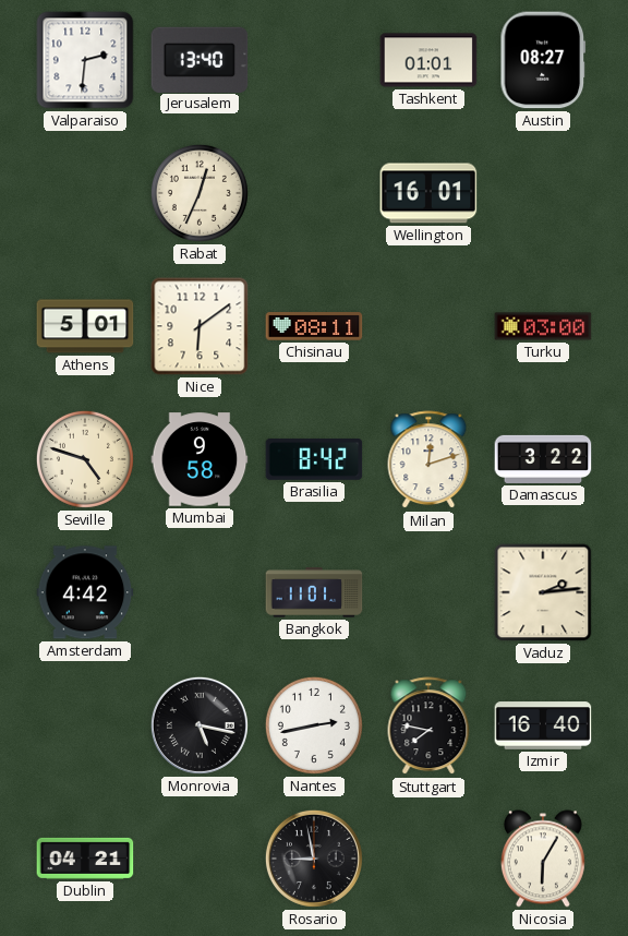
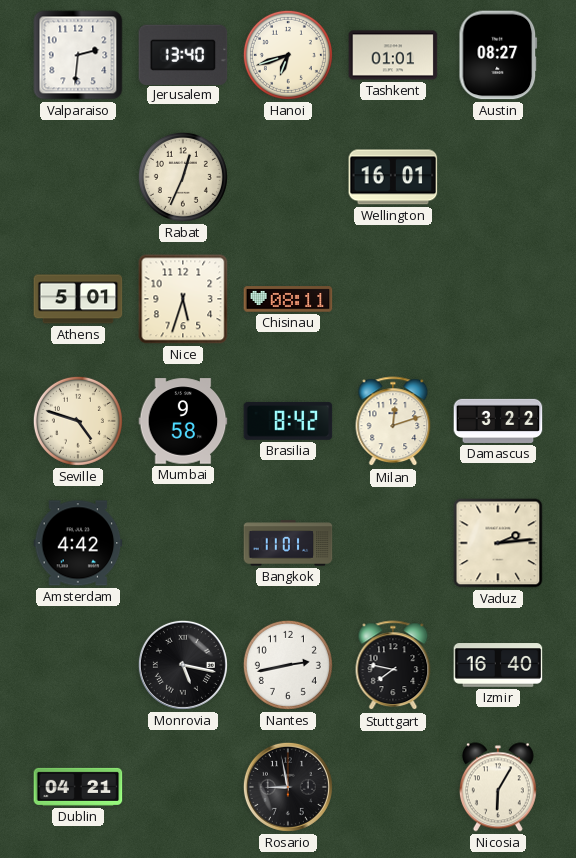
Hanoi: none -> 6:42
Nice: 6:09 -> 5:33
Turku: 03:00 -> none
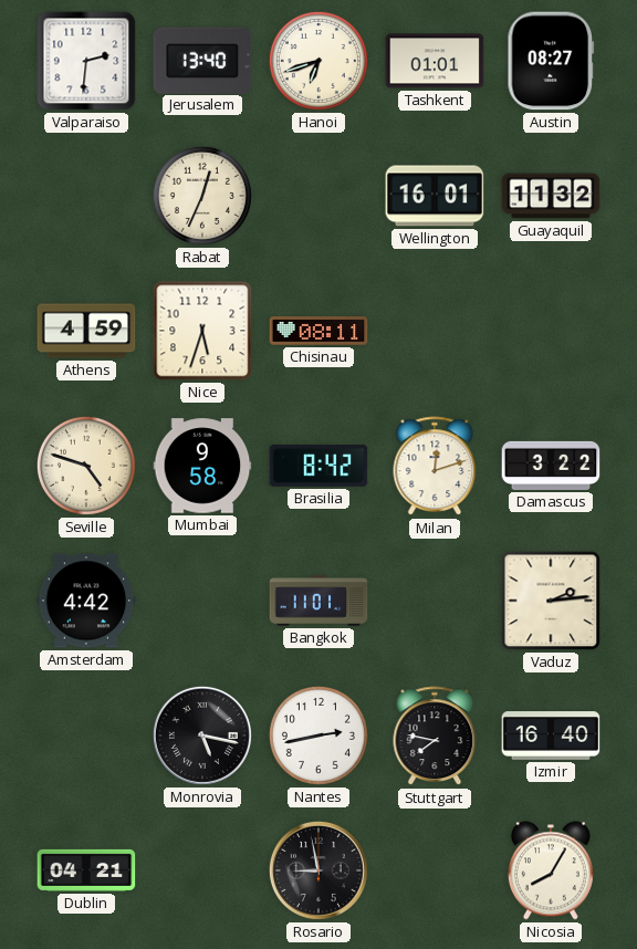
Guayaquil: none -> 11:32
Athens: 5:01 -> 4:59
Nicosia: 6:05 -> 8:05
